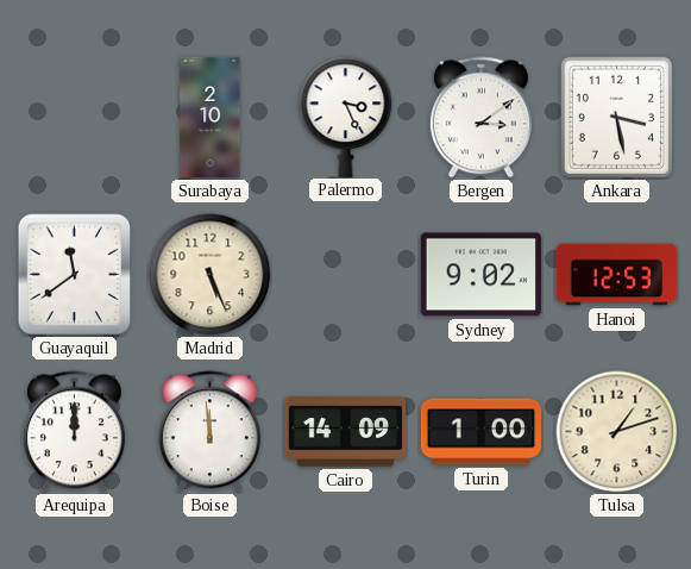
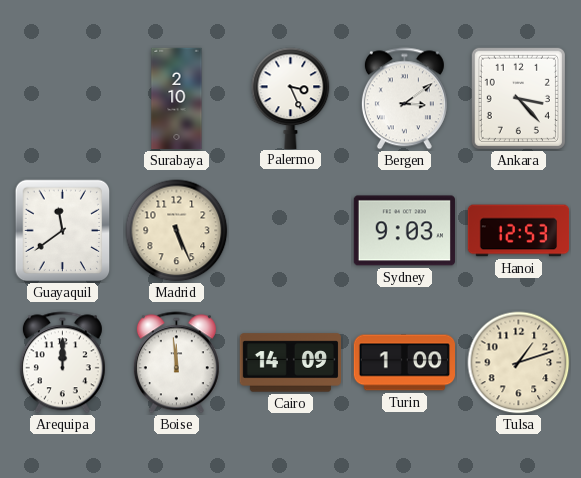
Ankara: 3:28 -> 3:23
Sydney: 9:02 -> 9:03
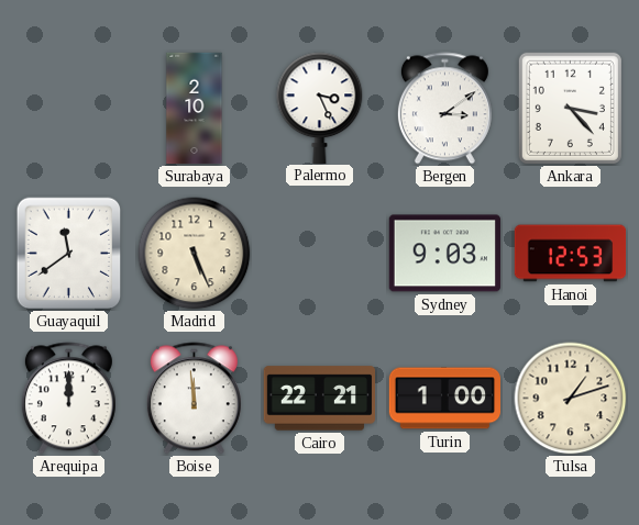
Cairo: 14:09 -> 22:21
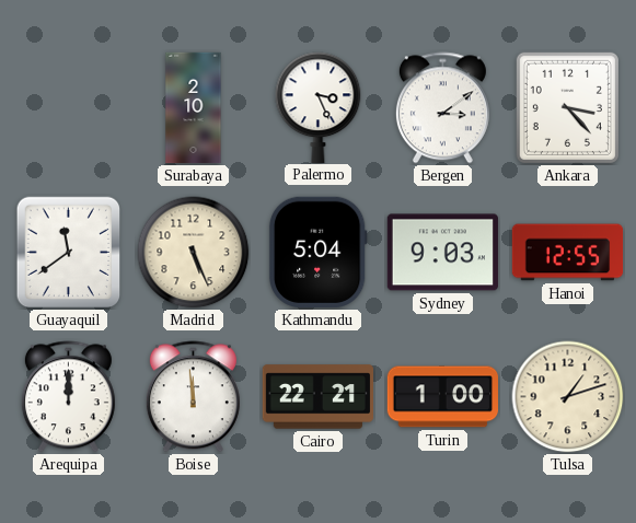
Kathmandu: none -> 5:04
Hanoi: 12:53 -> 12:55
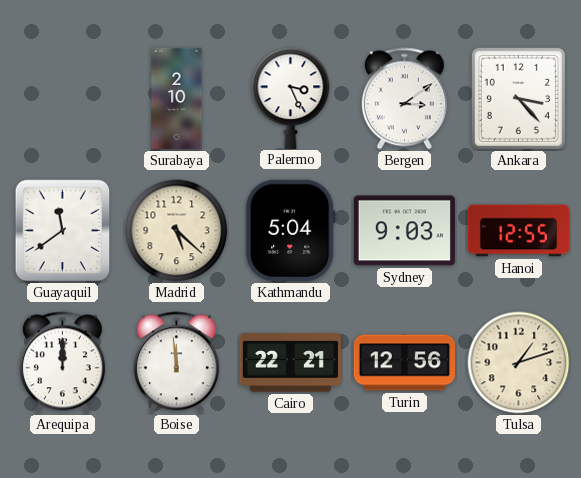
Madrid: 5:26 -> 5:22
Turin: 1:00 -> 12:56
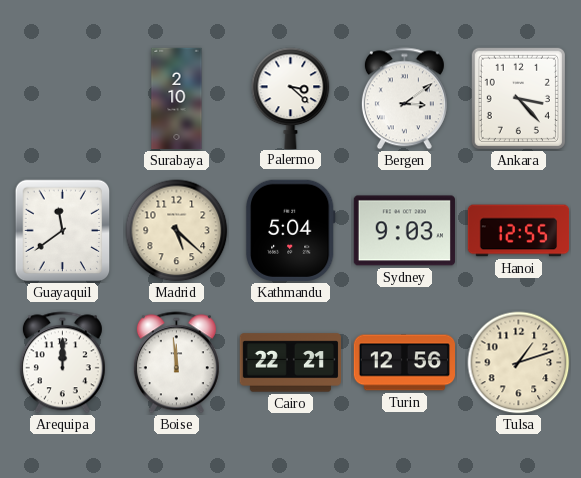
Palermo: 3:26 -> 3:22
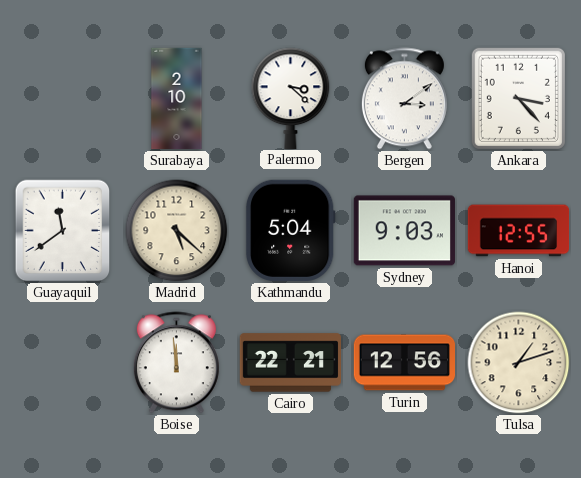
Arequipa: 12:00 -> none
